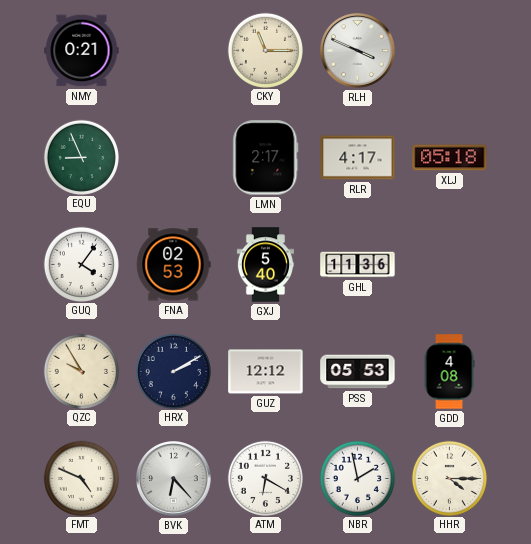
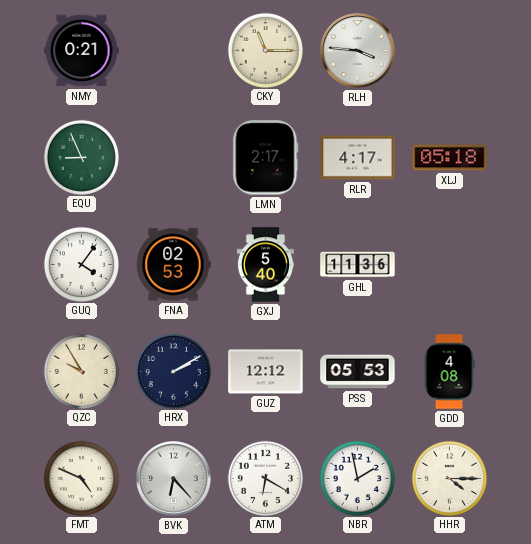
RLH: 3:49 -> 3:46
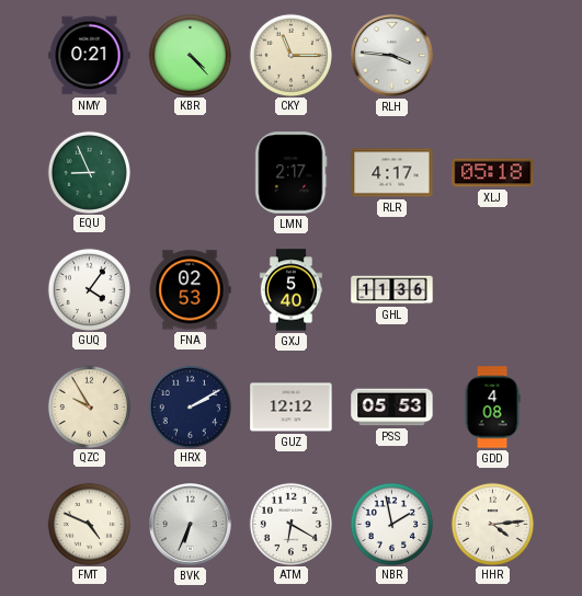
KBR: none -> 4:23
BVK: 6:23 -> 6:34
HHR: 4:15 -> 4:14
